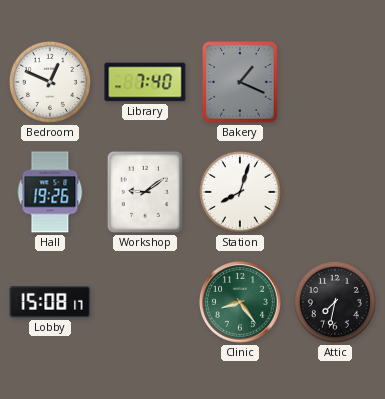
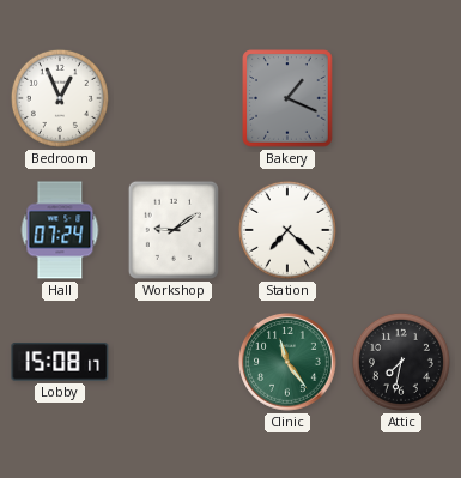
Bedroom: 12:49 -> 12:56
Library: 7:40 -> none
Hall: 19:26 -> 07:24
Station: 8:03 -> 7:22
Clinic: 8:24 -> 11:24
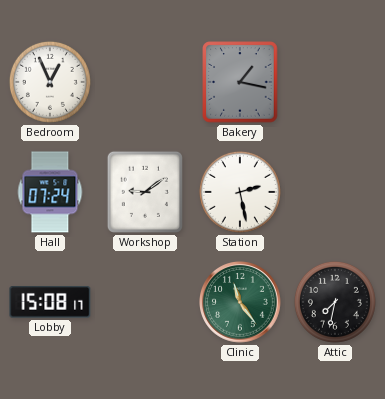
Bakery: 1:19 -> 1:17
Station: 7:22 -> 2:28
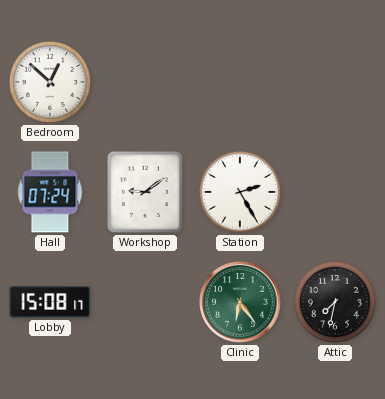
Bedroom: 12:56 -> 12:52
Bakery: 1:17 -> none
Station: 2:28 -> 2:25
Clinic: 11:24 -> 6:24
